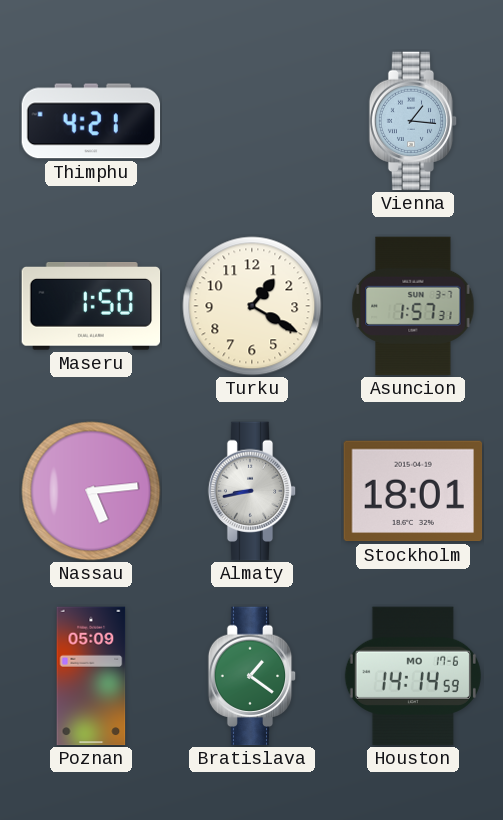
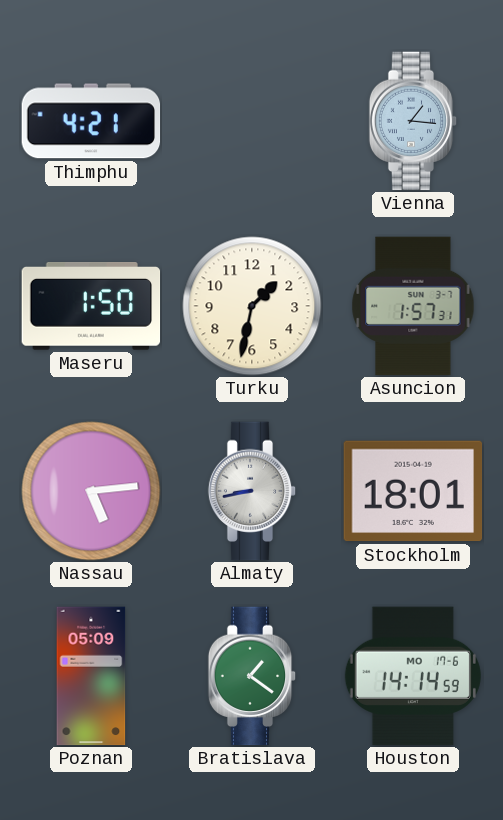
Turku: 1:20 -> 1:32
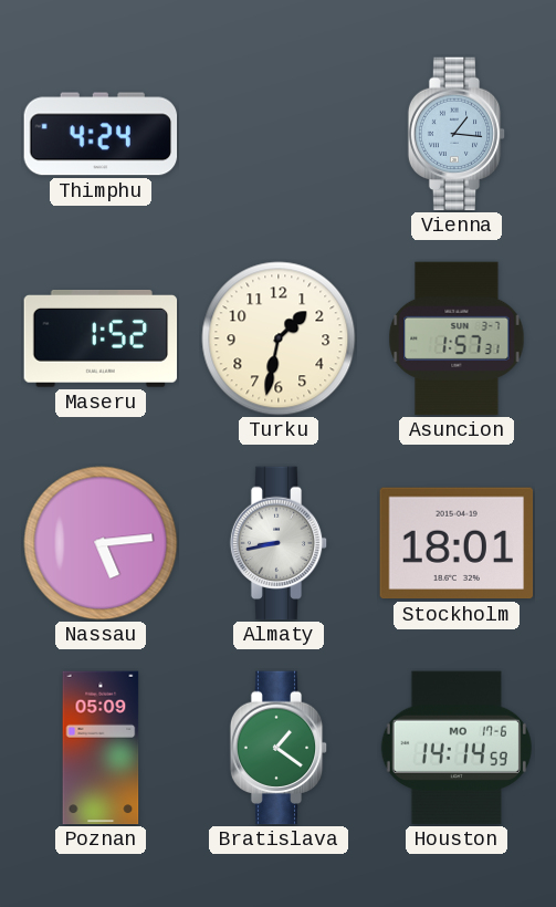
Thimphu: 4:21 -> 4:24
Maseru: 1:50 -> 1:52
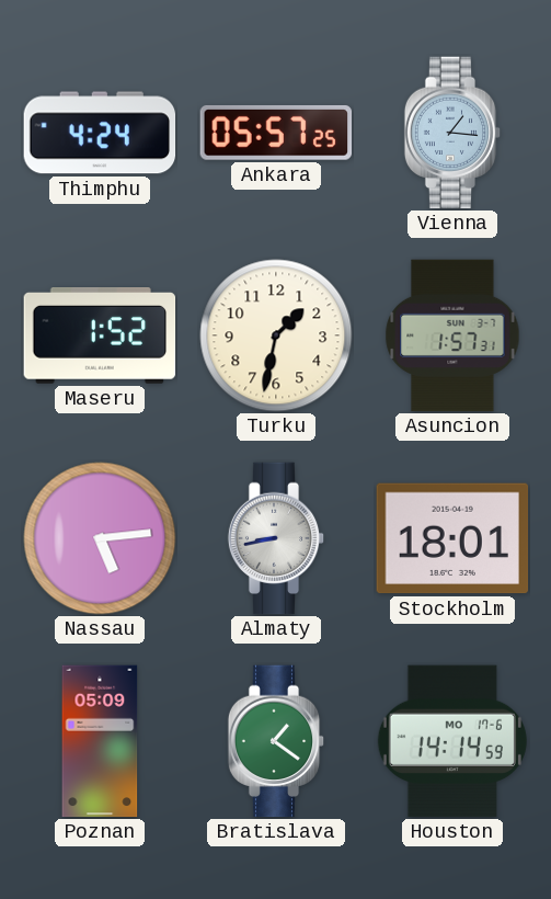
Ankara: none -> 05:57
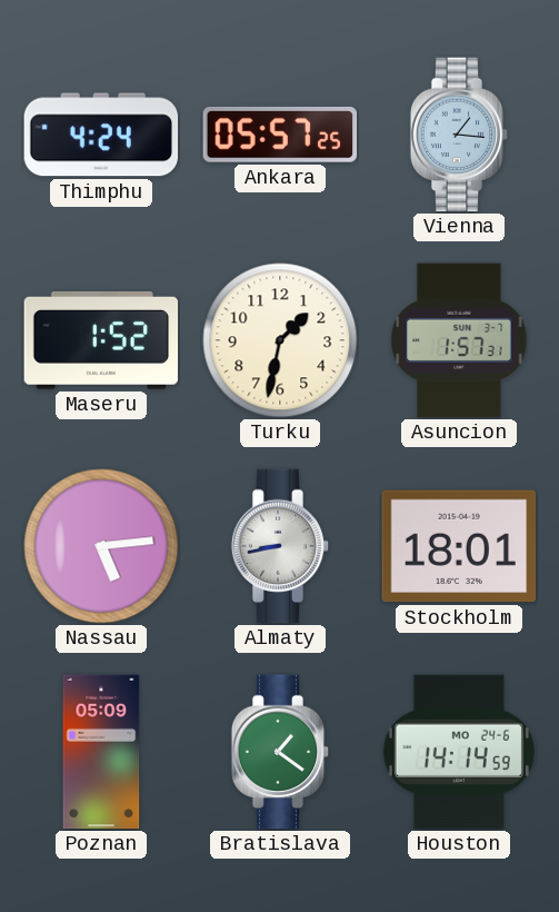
Houston date: MO 17-6 -> MO 24-6
